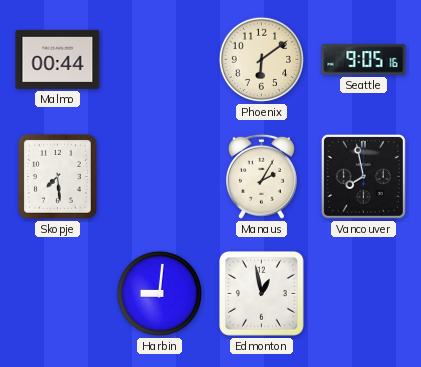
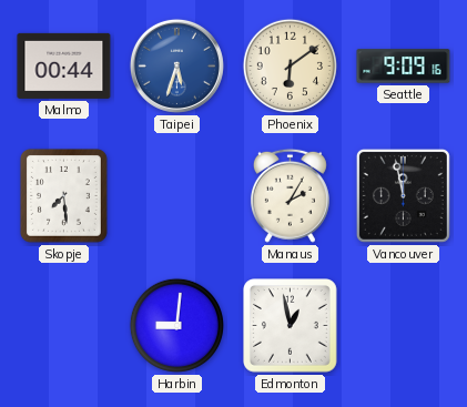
Taipei: none -> 5:33
Seattle: 9:05 -> 9:09
Vancouver: 7:58 -> 11:58
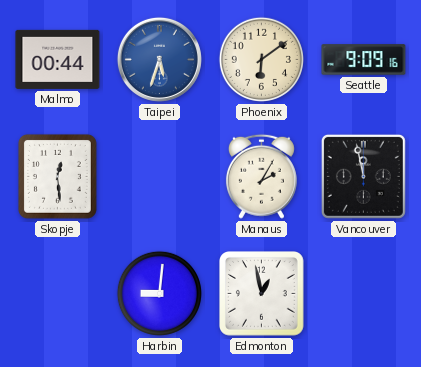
Skopje: 7:29 -> 12:29
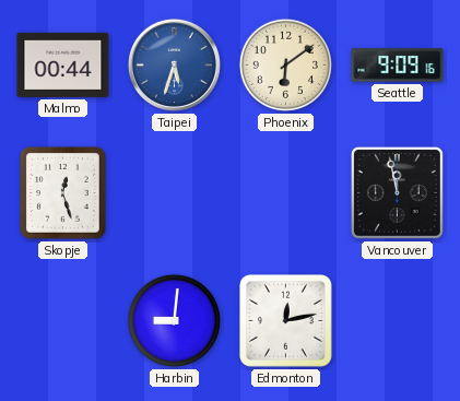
Skopje: 12:29 -> 12:27
Manaus: 2:05 -> none
Edmonton: 12:58 -> 12:13
